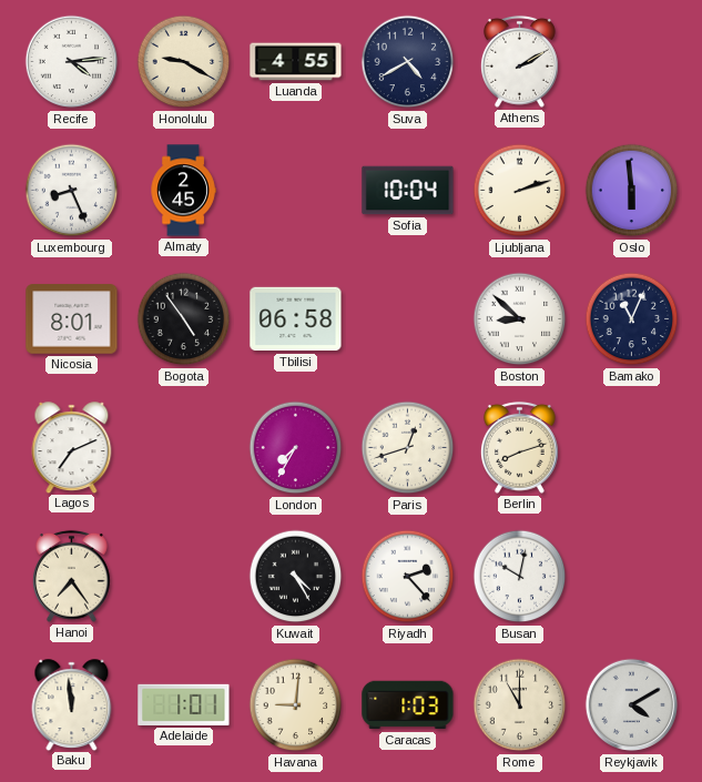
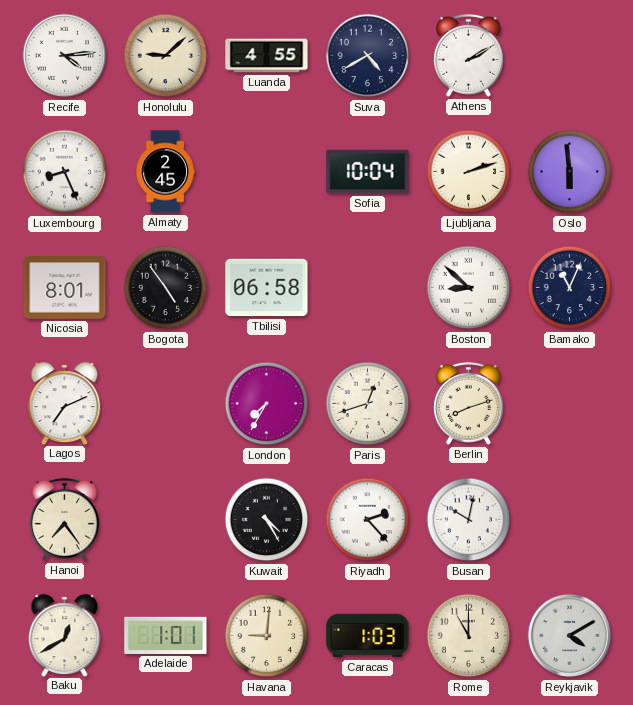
Honolulu: 9:20 -> 9:08
Baku: 11:59 -> 12:40
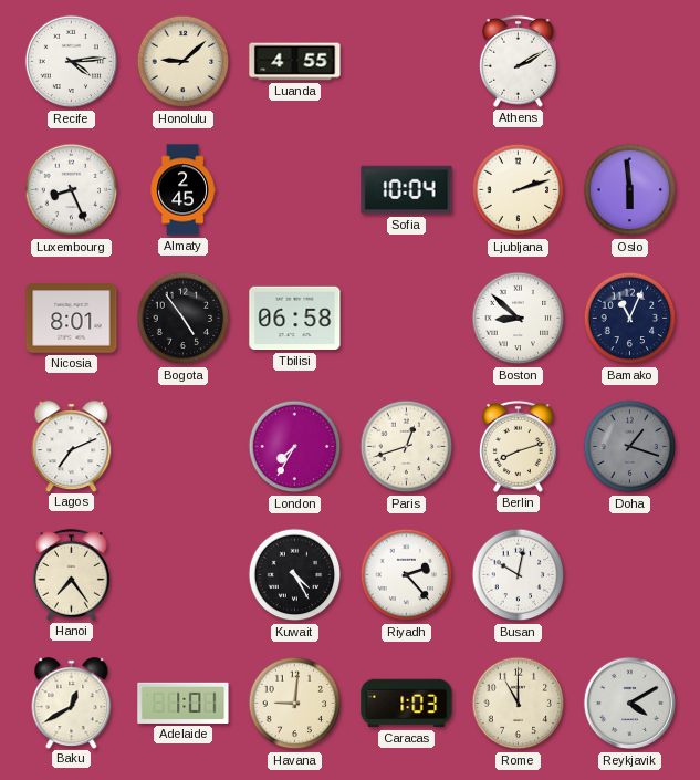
Suva: 4:40 -> none
Doha: none -> 1:18
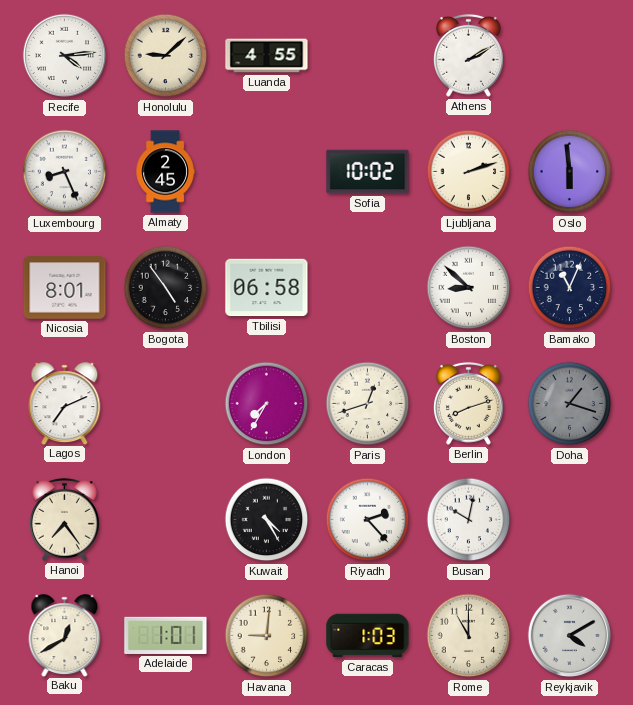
Sofia: 10:04 -> 10:02
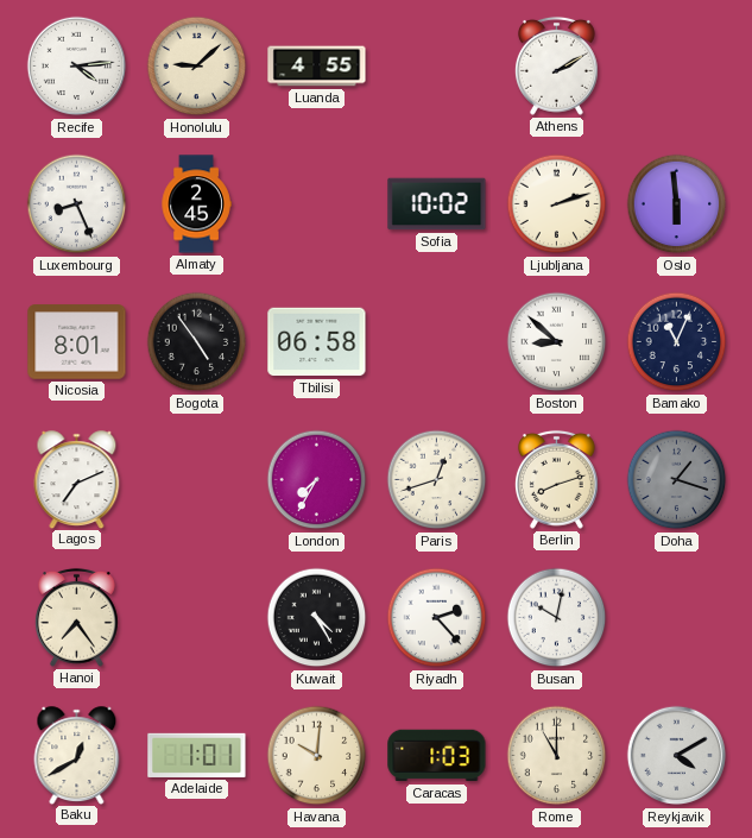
Havana: 9:01 -> 10:01
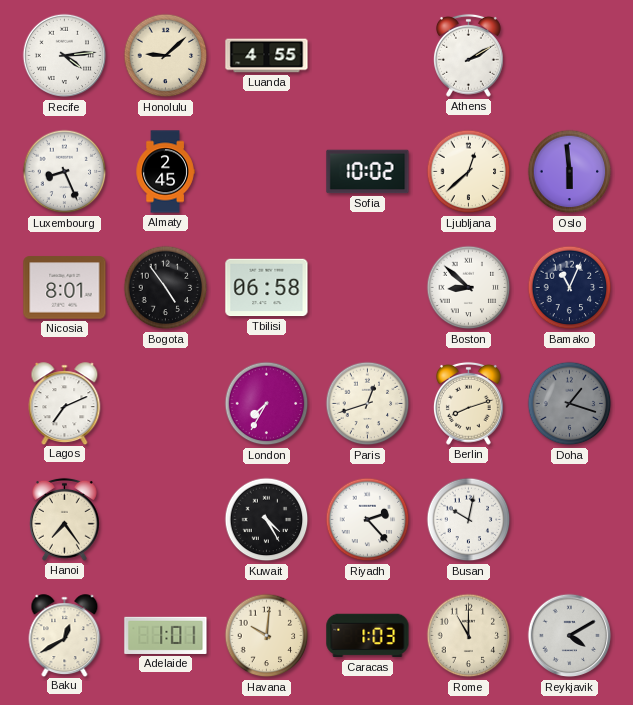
Ljubljana: 2:12 -> 12:38
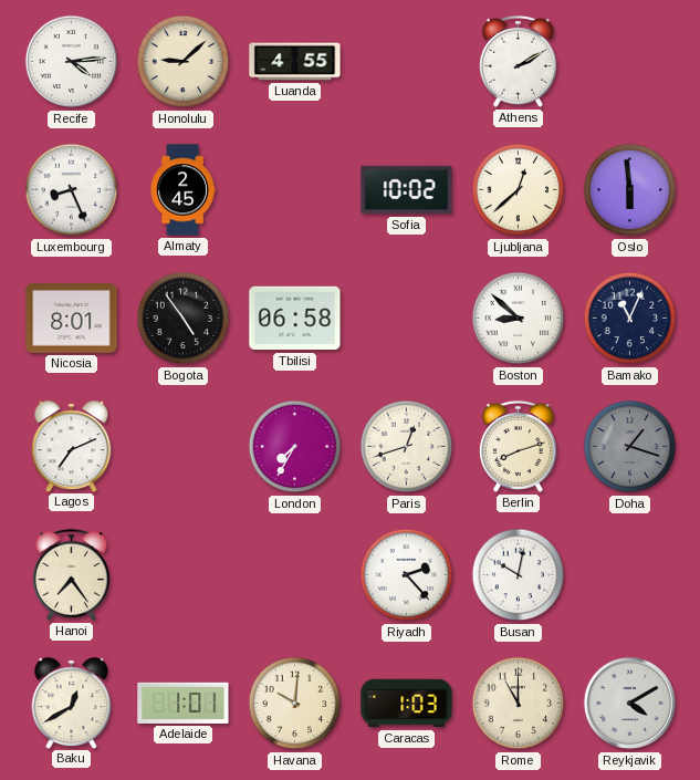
Kuwait: 4:25 -> none
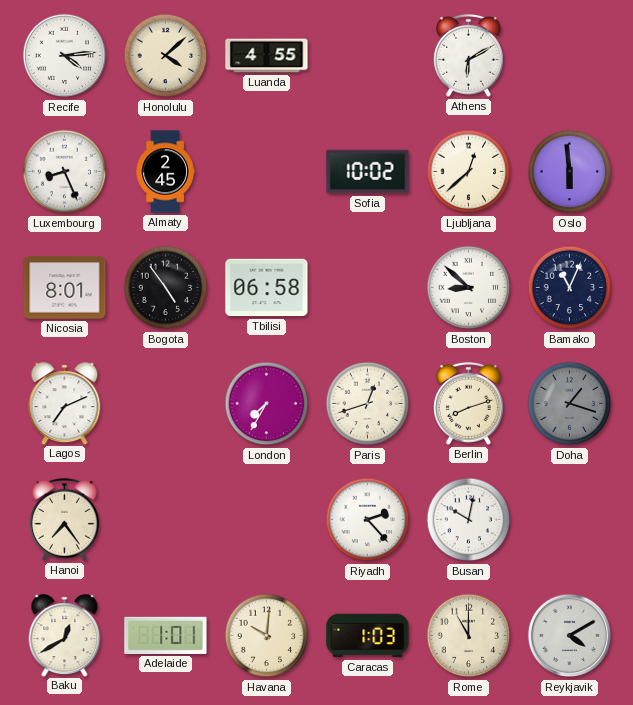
Honolulu: 9:08 -> 4:08
Athens: 2:10 -> 6:10
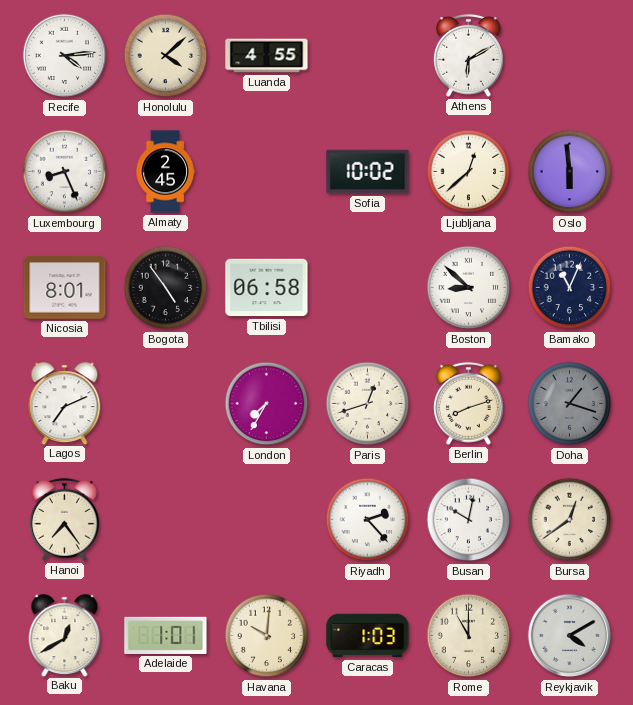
Bursa: none -> 12:39
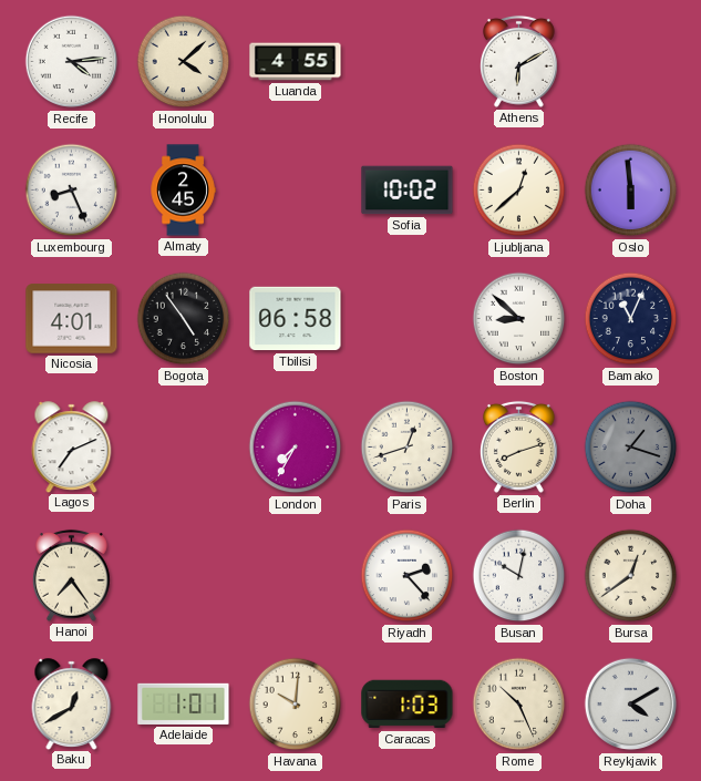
Nicosia: 8:01 -> 4:01
Rome: 11:00 -> 10:26
